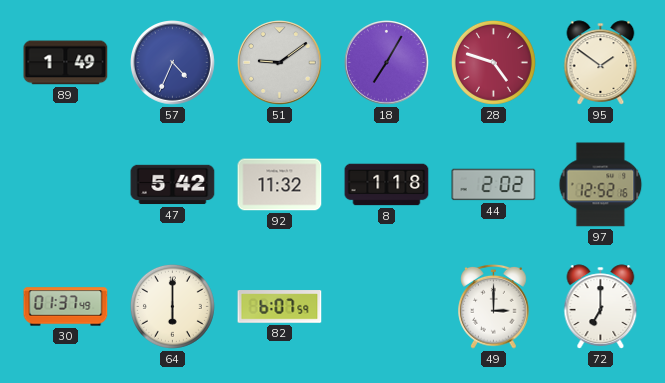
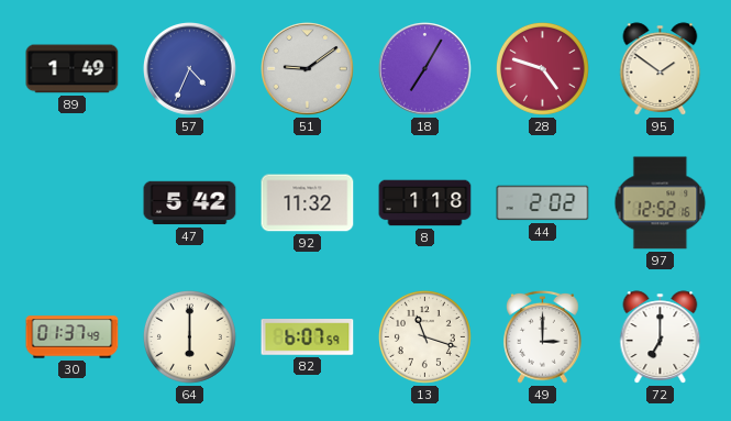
13: none -> 11:18
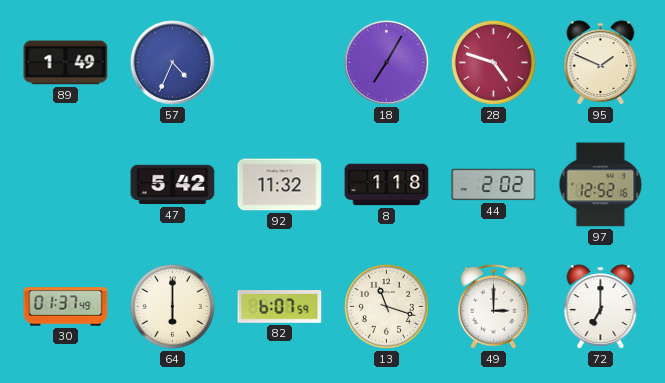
51: 9:09 -> none
95: 1:51 -> 1:49
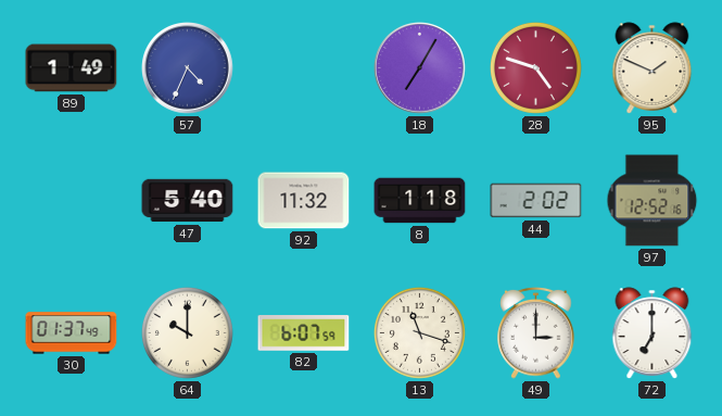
47: 5:42 -> 5:40
64: 6:00 -> 10:00
